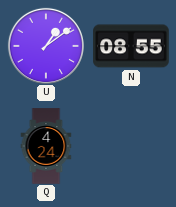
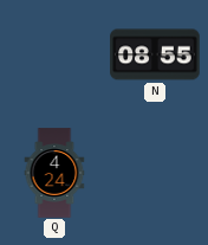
U: 1:09 -> none
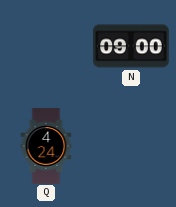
N: 08:55 -> 09:00
